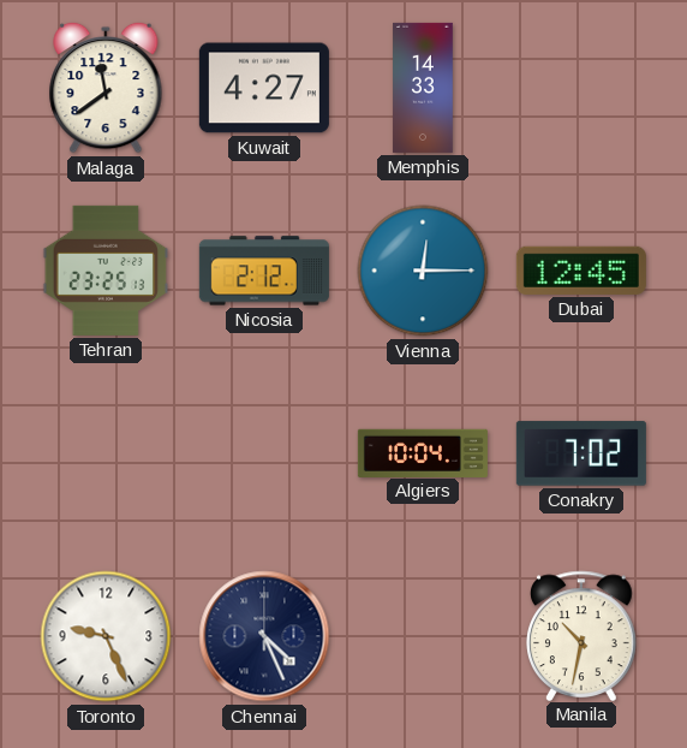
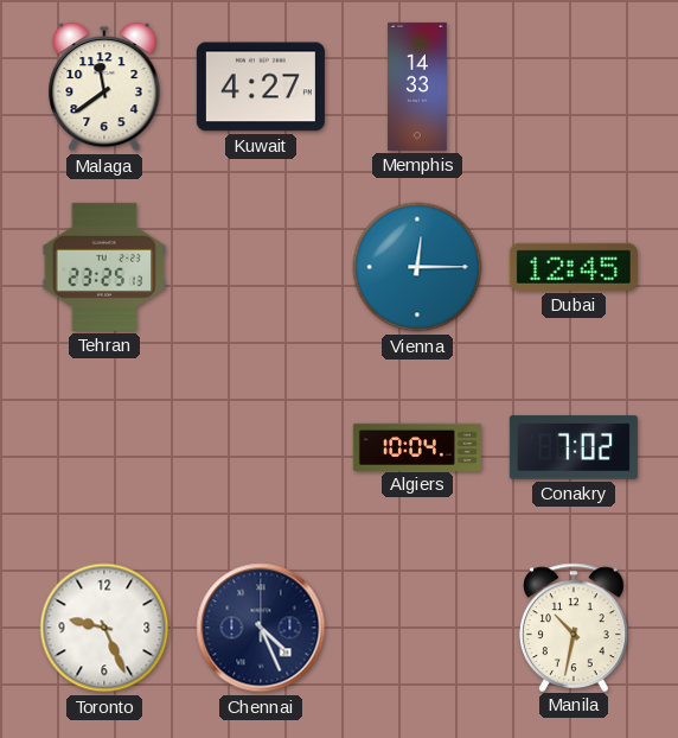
Nicosia: 2:12 -> none
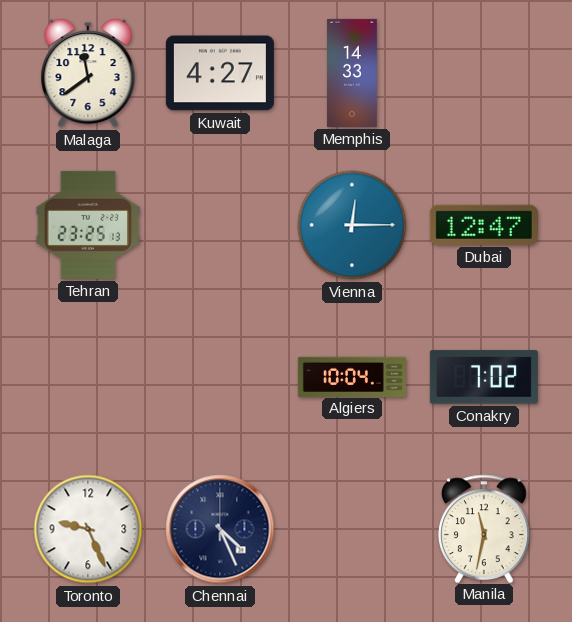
Dubai: 12:45 -> 12:47
Manila: 10:32 -> 11:32
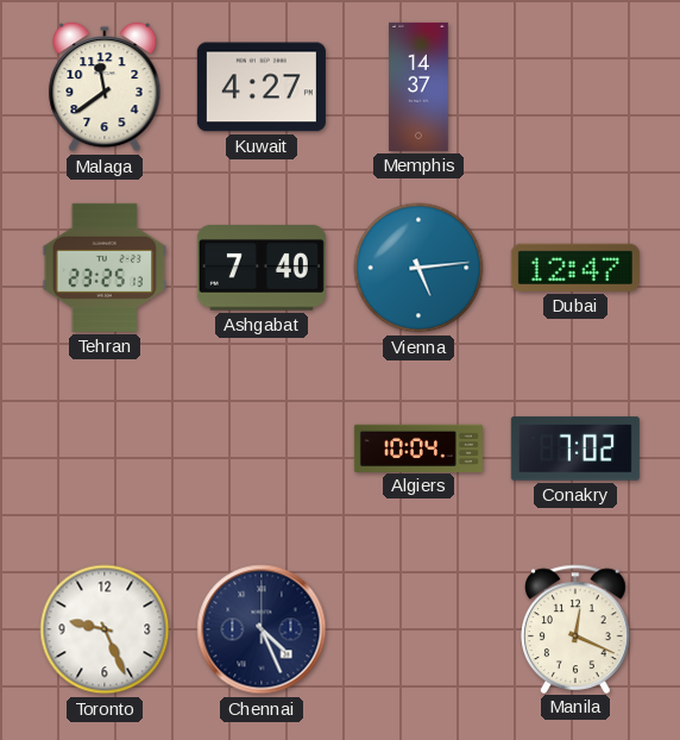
Memphis: 14:33 -> 14:37
Ashgabat: none -> 7:40
Vienna: 12:15 -> 5:14
Manila: 11:32 -> 12:19
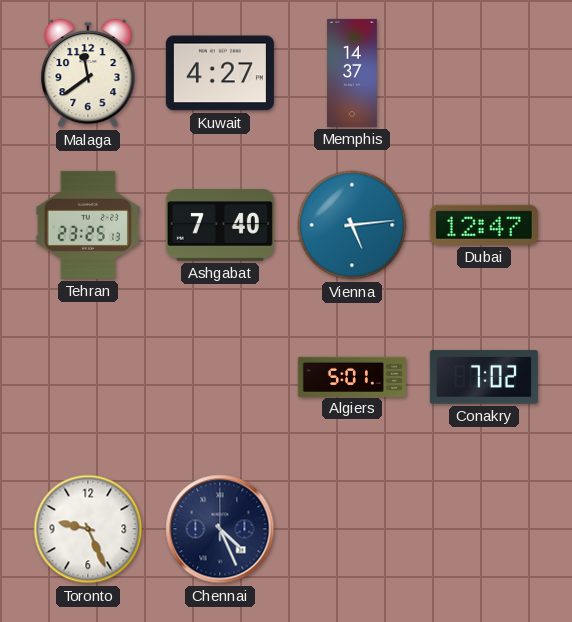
Algiers: 10:04 -> 5:01
Manila: 12:19 -> none
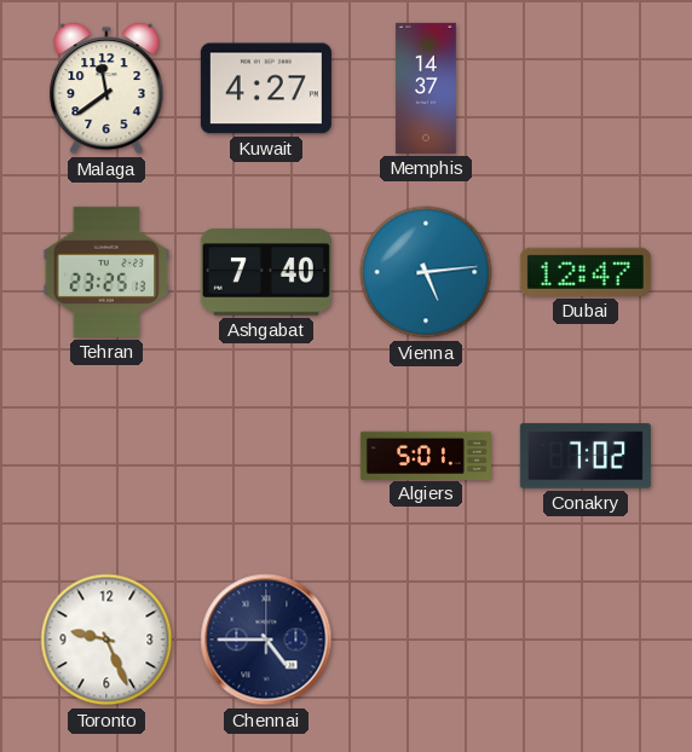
Chennai: 4:26 -> 4:45
